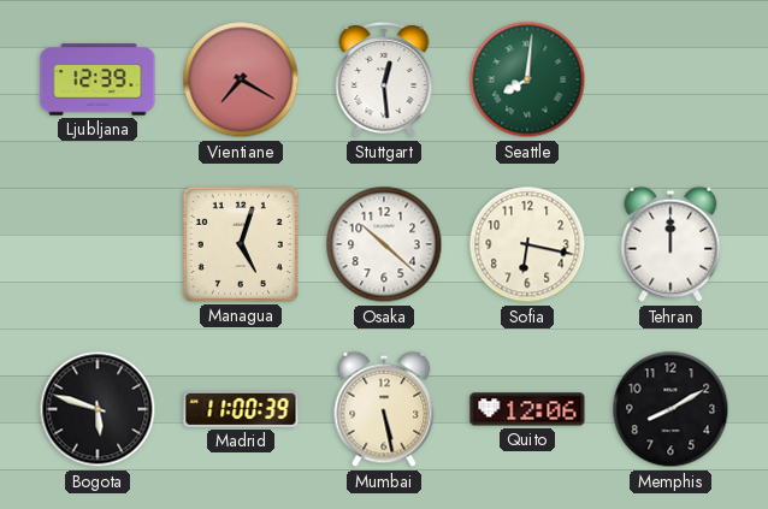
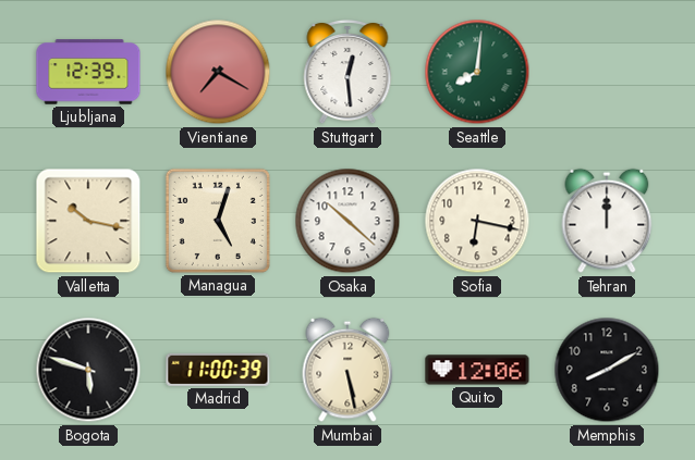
Valletta: none -> 10:17
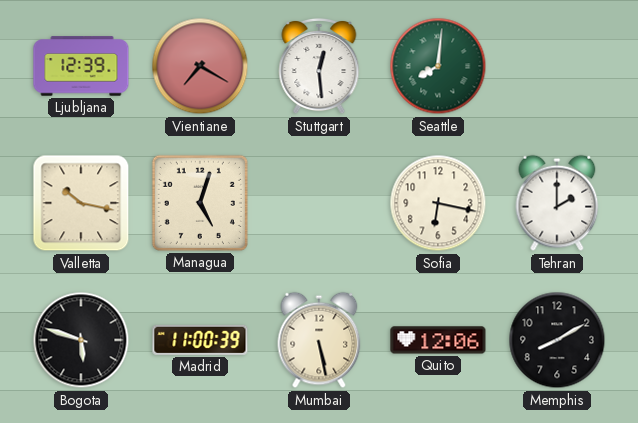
Osaka: 10:22 -> none
Tehran: 12:00 -> 2:00
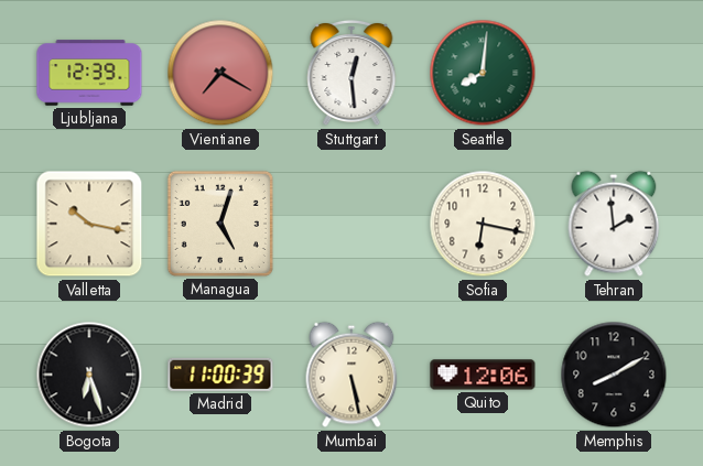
Tehran: 2:00 -> 1:59
Bogota: 5:48 -> 6:27
